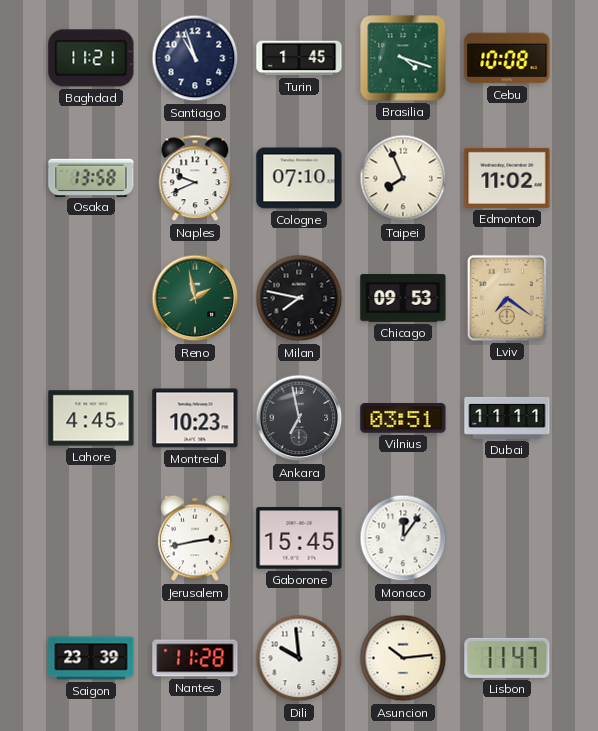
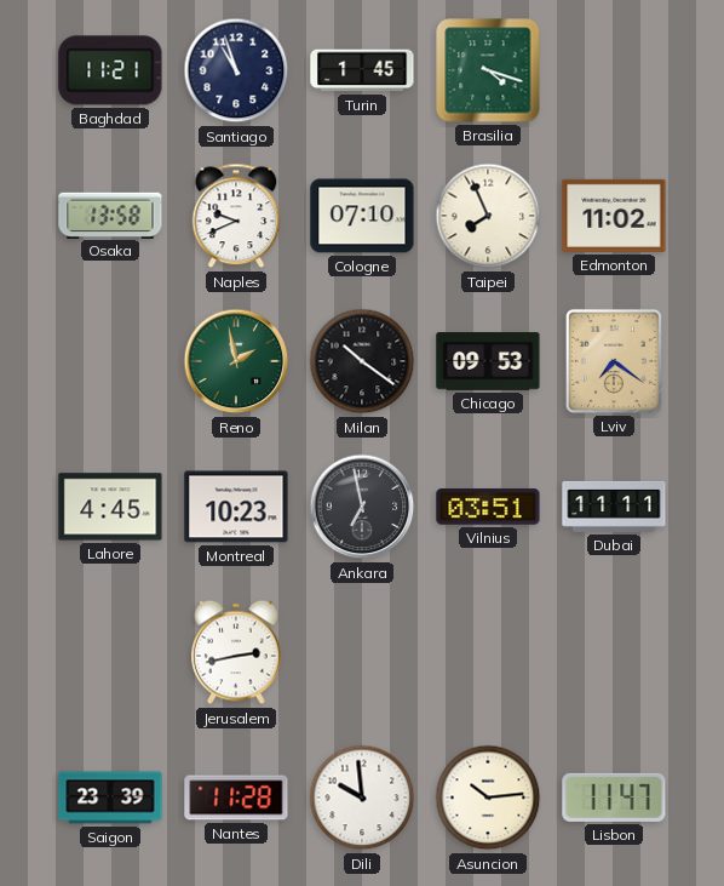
Cebu: 10:08 -> none
Milan: 7:47 -> 10:21
Gaborone: 15:45 -> none
Monaco: 12:06 -> none
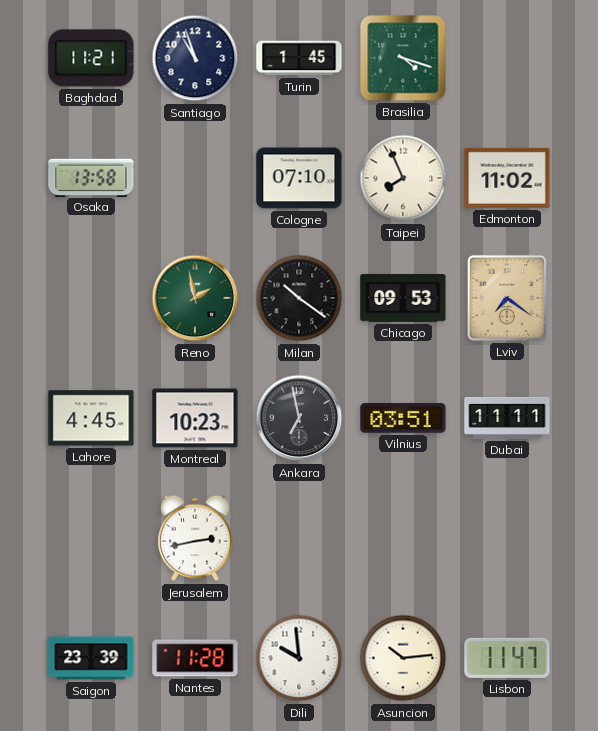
Naples: 9:41 -> none
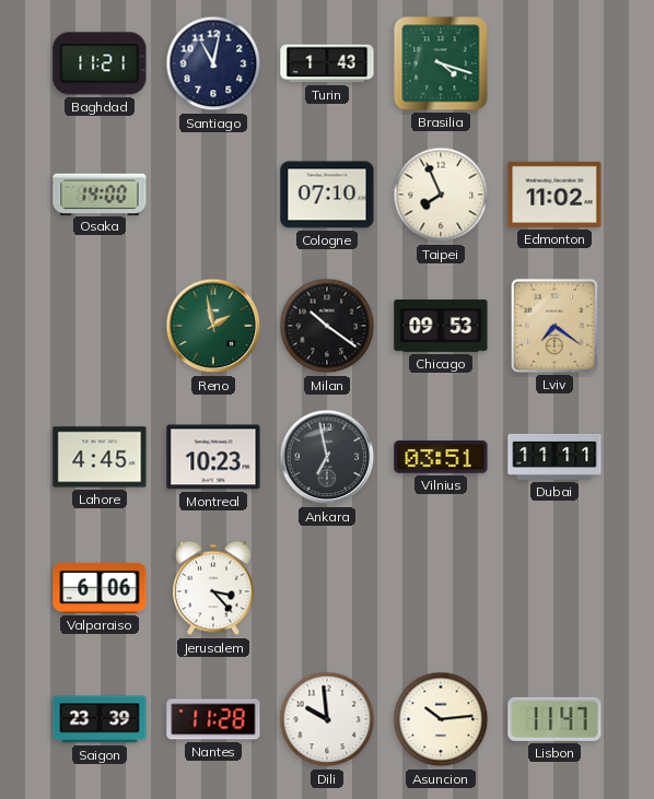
Santiago: 10:57 -> 11:02
Turin: 1:45 -> 1:43
Osaka: 13:58 -> 14:00
Valparaiso: none -> 6:06
Jerusalem: 2:43 -> 3:23
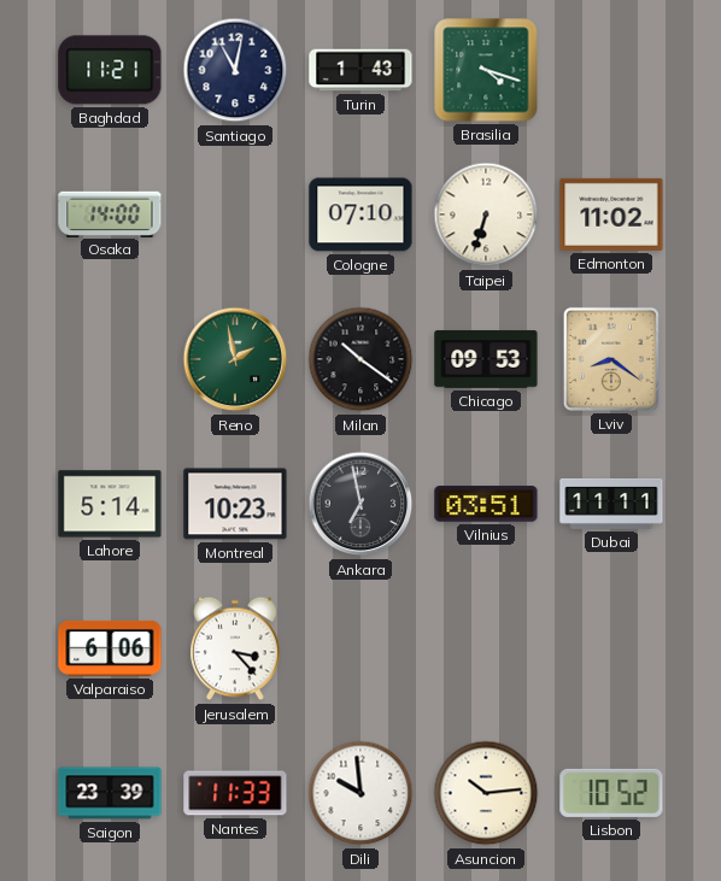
Taipei: 7:56 -> 6:33
Lviv: 7:21 -> 8:21
Lahore: 4:45 -> 5:14
Nantes: 11:28 -> 11:33
Lisbon: 11:47 -> 10:52
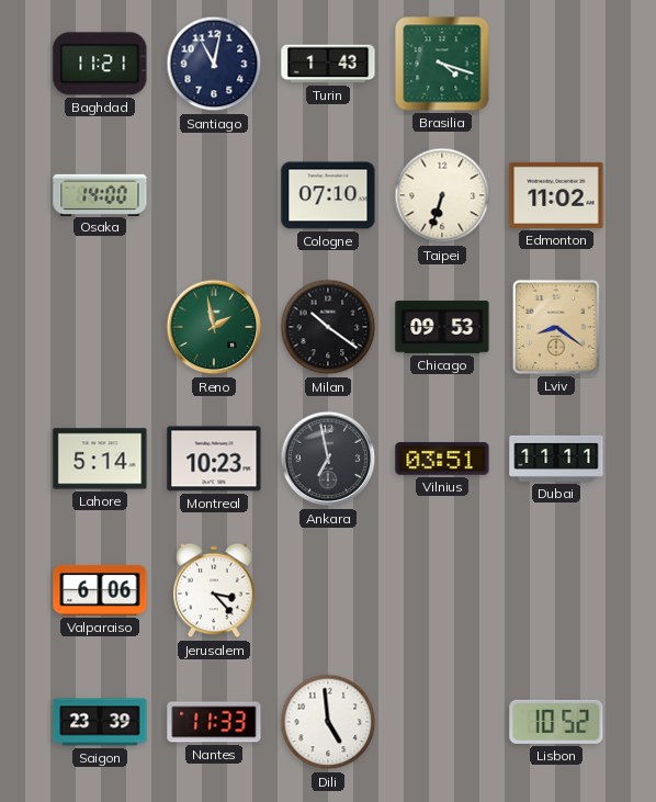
Dili: 9:59 -> 4:59
Asuncion: 10:14 -> none
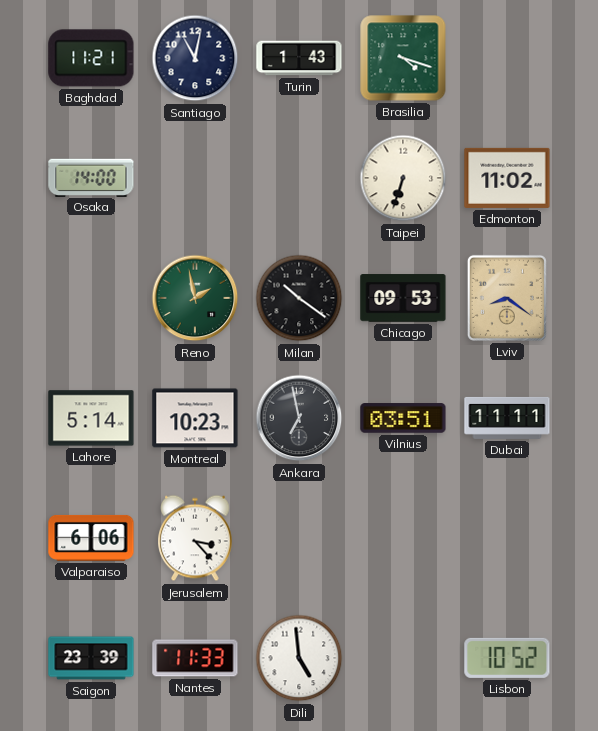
Cologne: 07:10 -> none
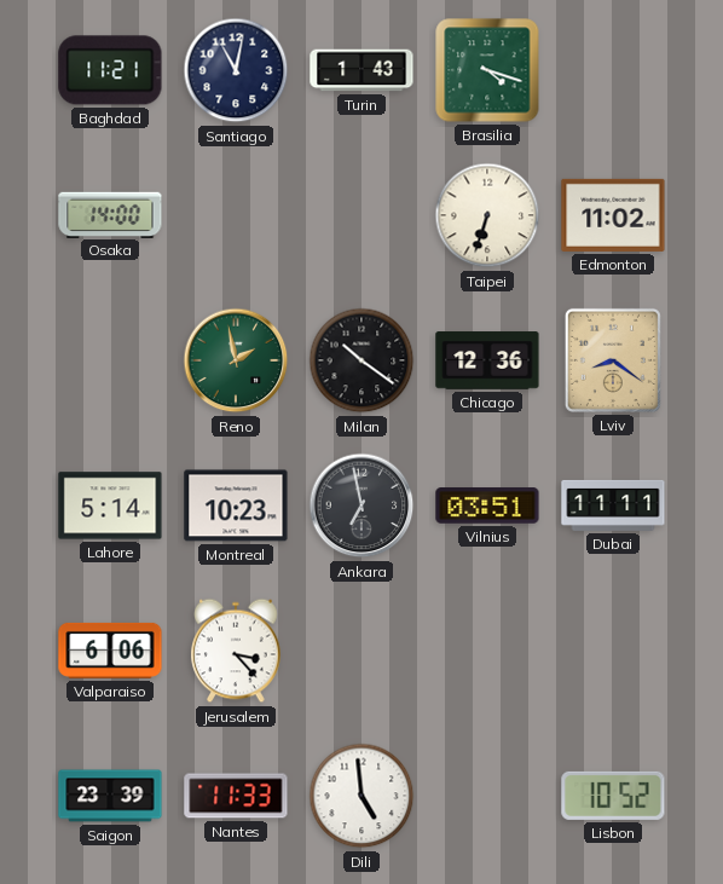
Chicago: 09:53 -> 12:36
